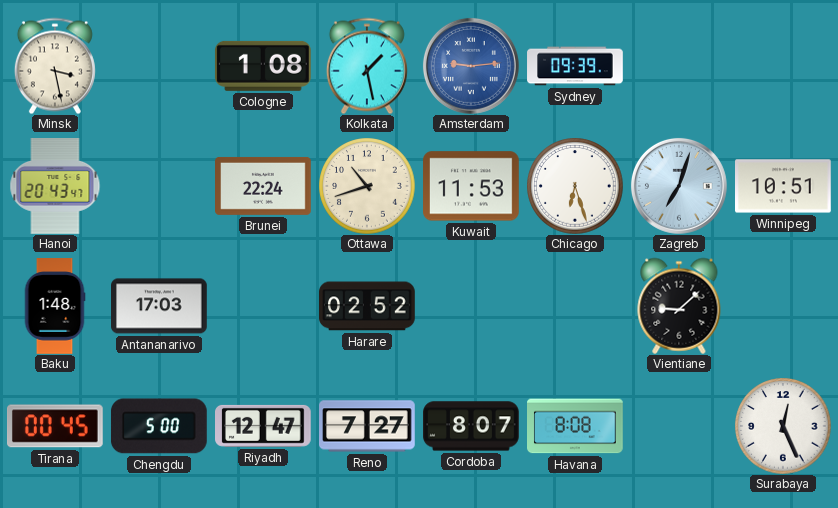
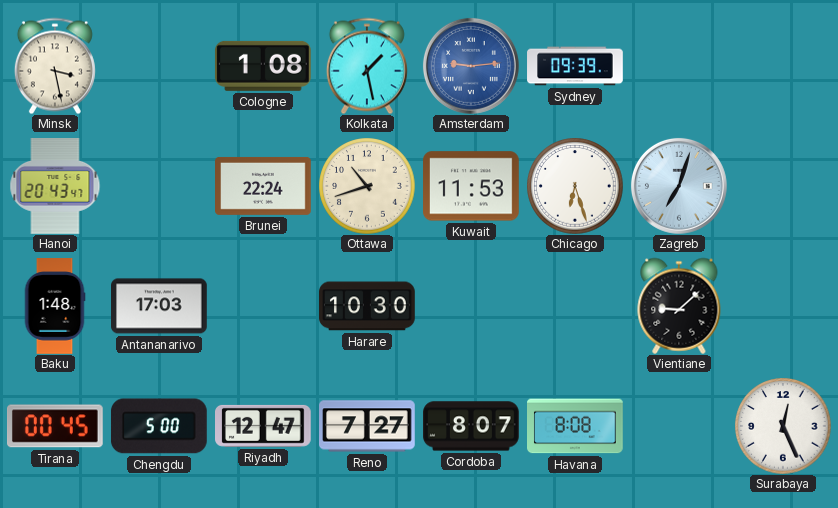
Winnipeg: 10:51 -> none
Harare: 02:52 -> 10:30
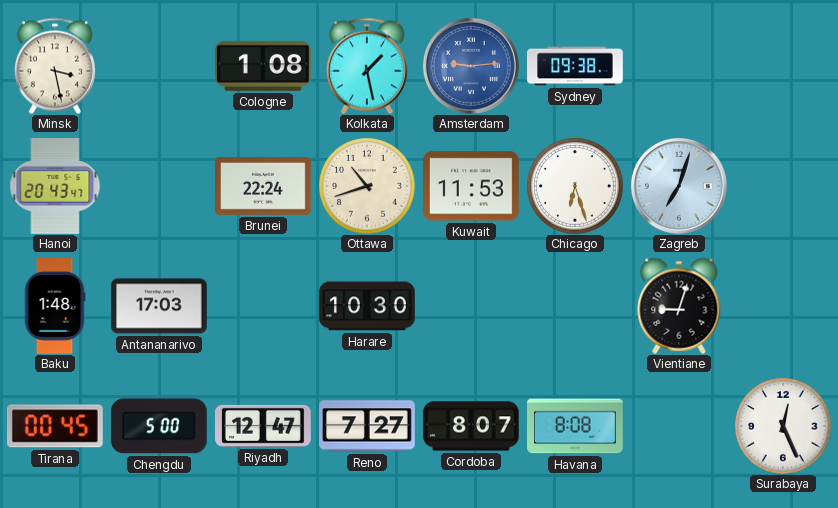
Sydney: 09:39 -> 09:38
Vientiane: 9:08 -> 9:03
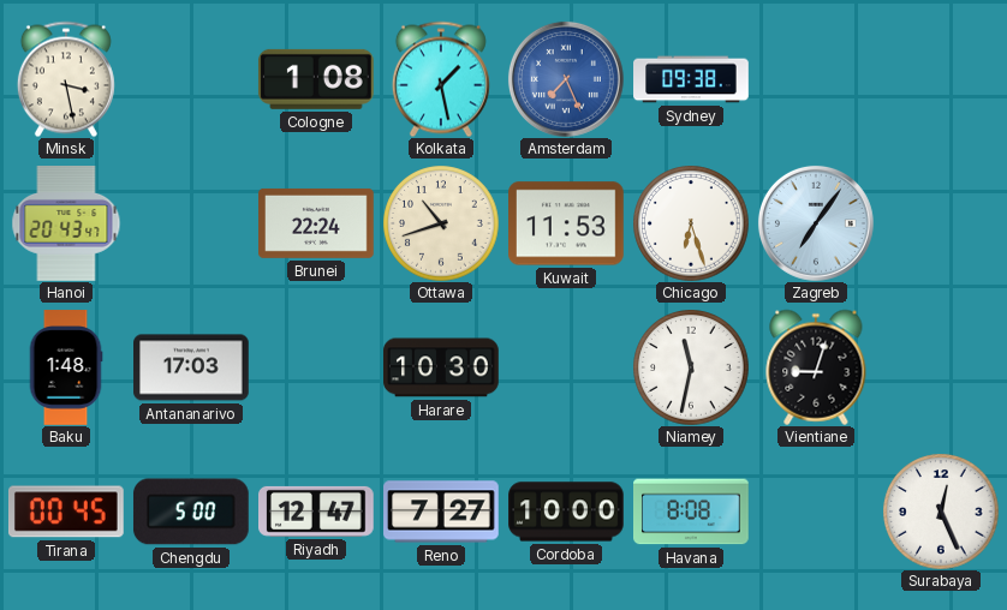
Amsterdam: 9:14 -> 7:26
Zagreb: 7:03 -> 7:06
Niamey: none -> 11:32
Cordoba: 8:07 -> 10:00
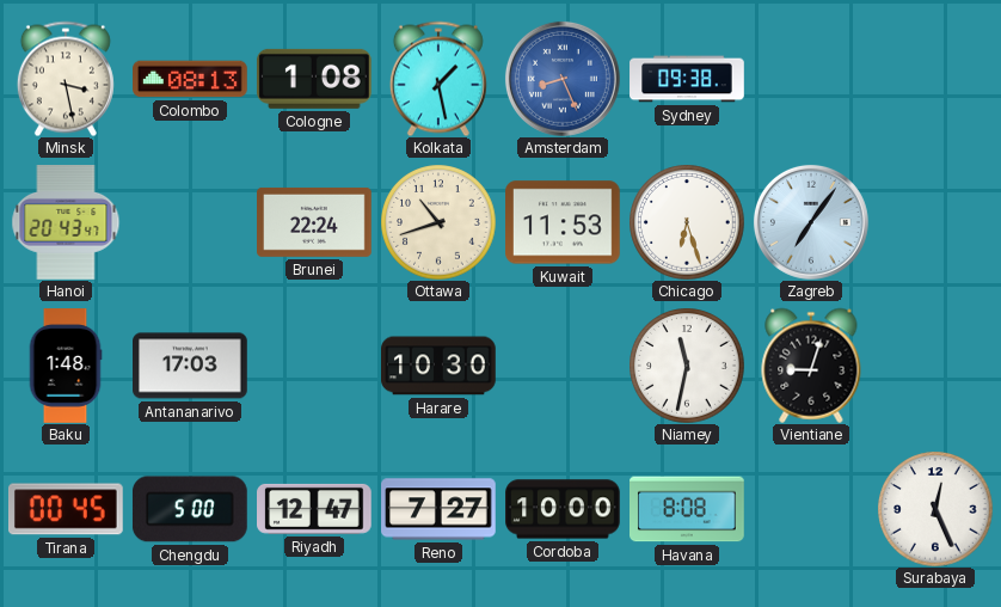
Colombo: none -> 08:13
Amsterdam: 7:26 -> 8:26
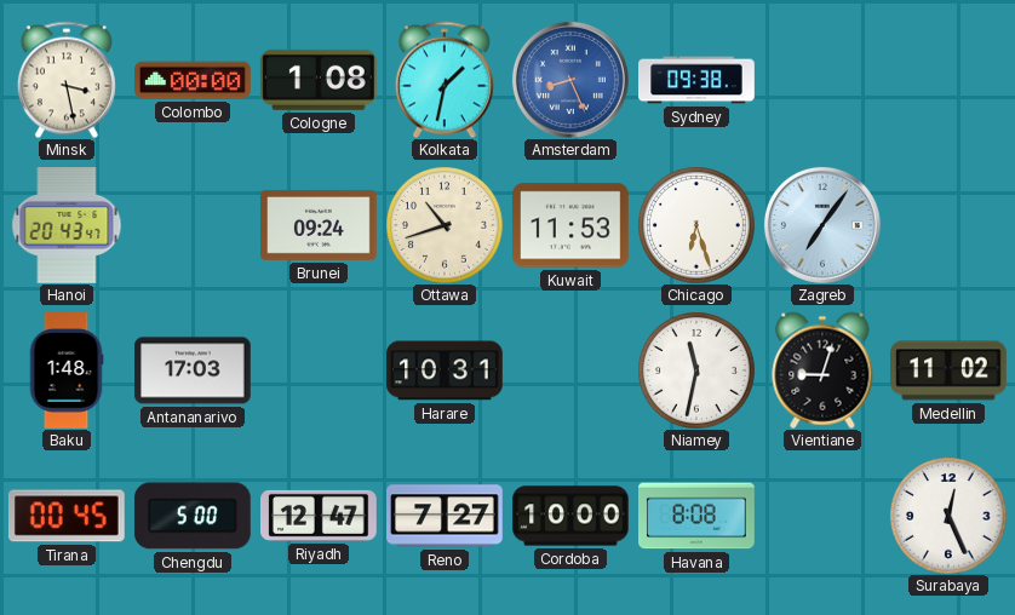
Colombo: 08:13 -> 00:00
Kolkata: 1:28 -> 1:32
Brunei: 22:24 -> 09:24
Harare: 10:30 -> 10:31
Medellin: none -> 11:02
